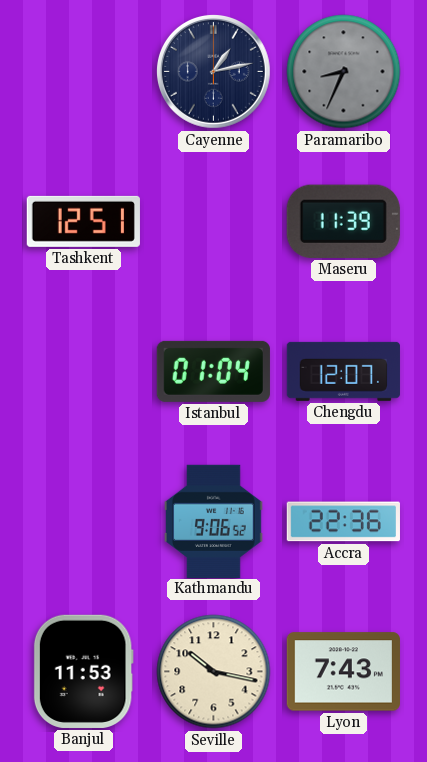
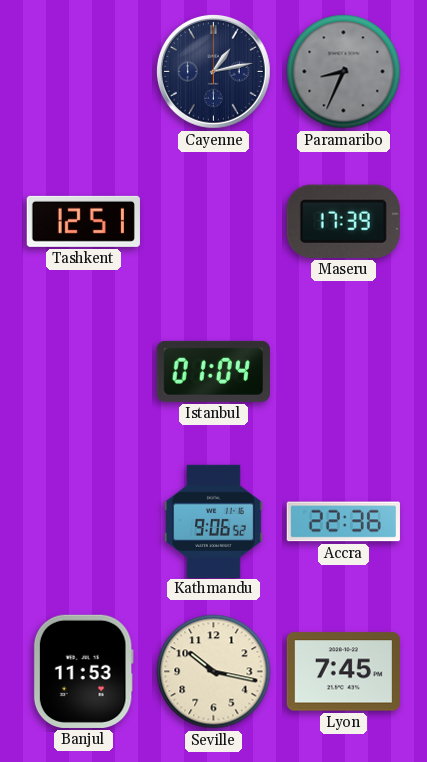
Maseru: 11:39 -> 17:39
Chengdu: 12:07 -> none
Lyon: 7:43 -> 7:45
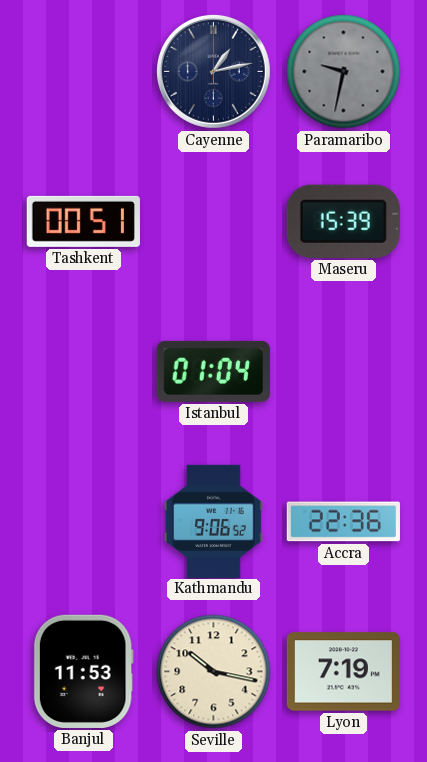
Paramaribo: 8:34 -> 9:32
Tashkent: 12:51 -> 00:51
Maseru: 17:39 -> 15:39
Lyon: 7:45 -> 7:19
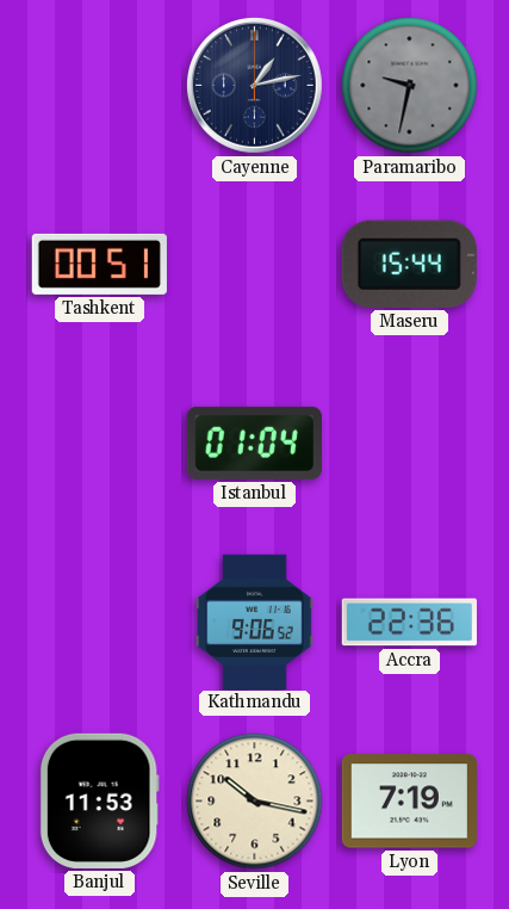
Maseru: 15:39 -> 15:44
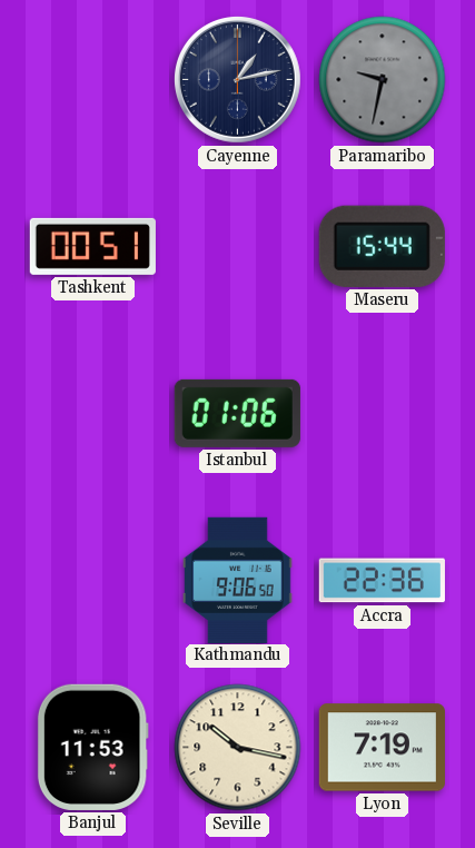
Istanbul: 01:04 -> 01:06
Kathmandu: 9:06:52 -> 9:06:50
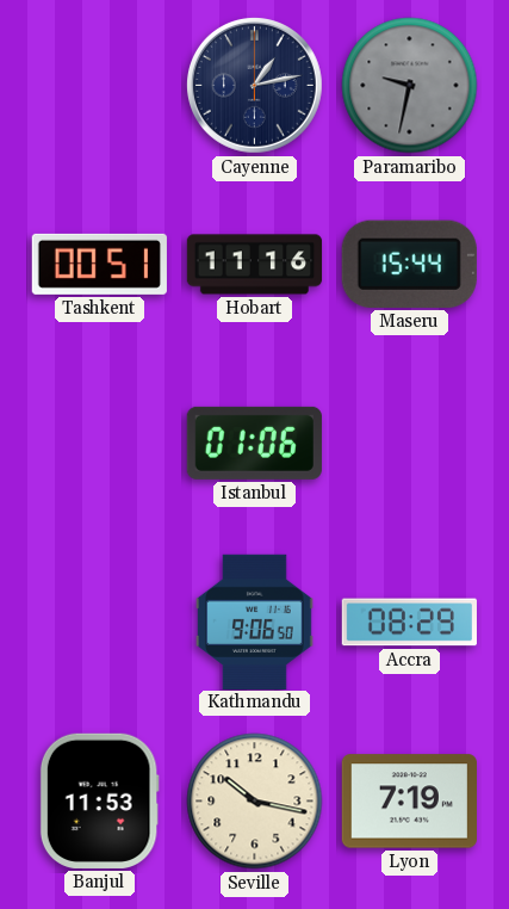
Hobart: none -> 11:16
Accra: 22:36 -> 08:29
